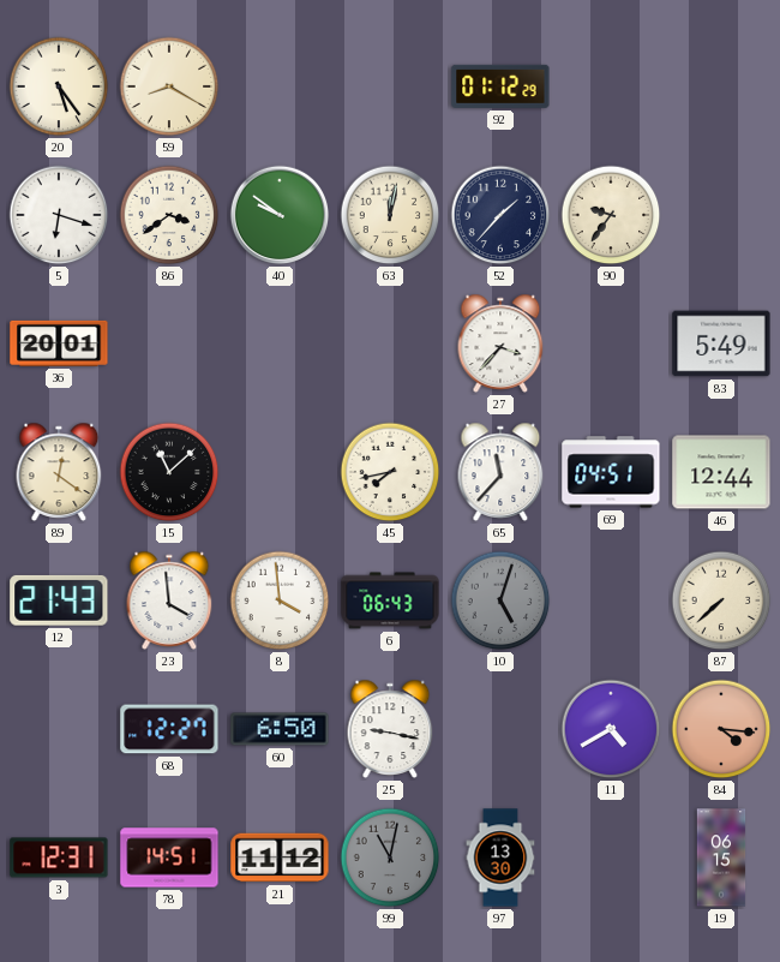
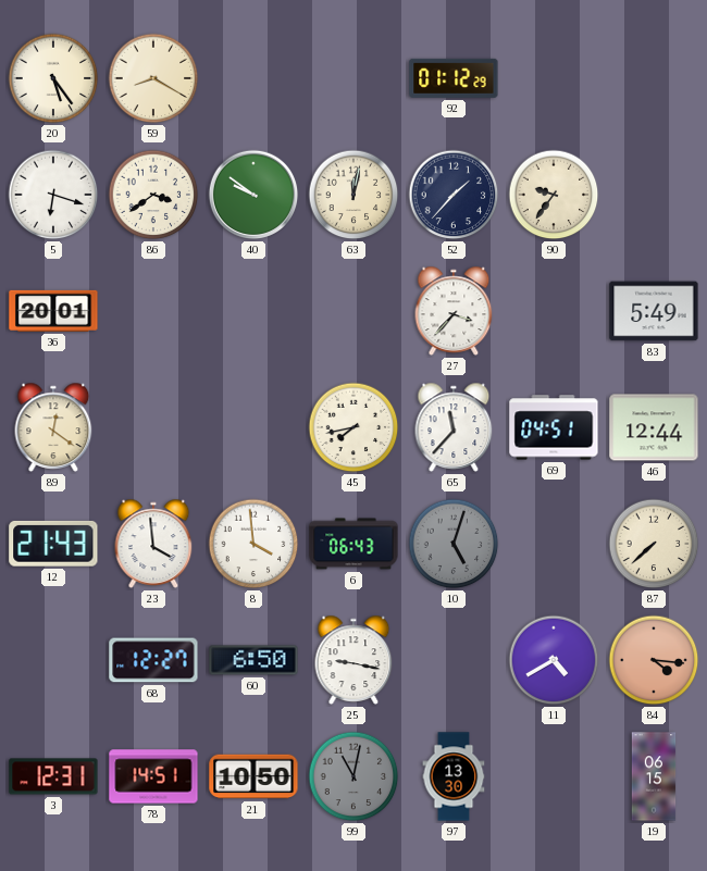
15: 11:08 -> none
21: 11:12 -> 10:50
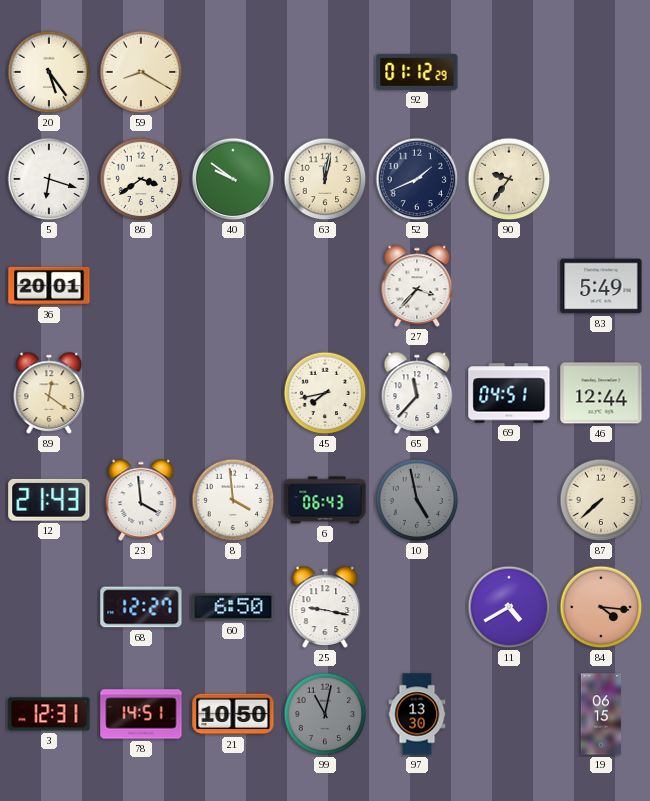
52: 1:37 -> 1:41
10: 5:03 -> 4:58
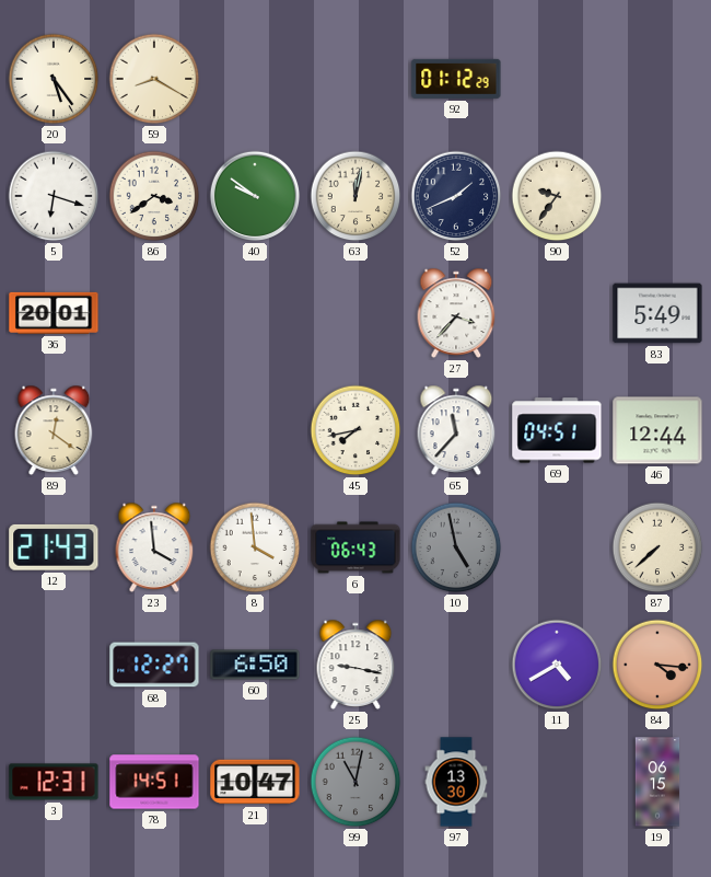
21: 10:50 -> 10:47
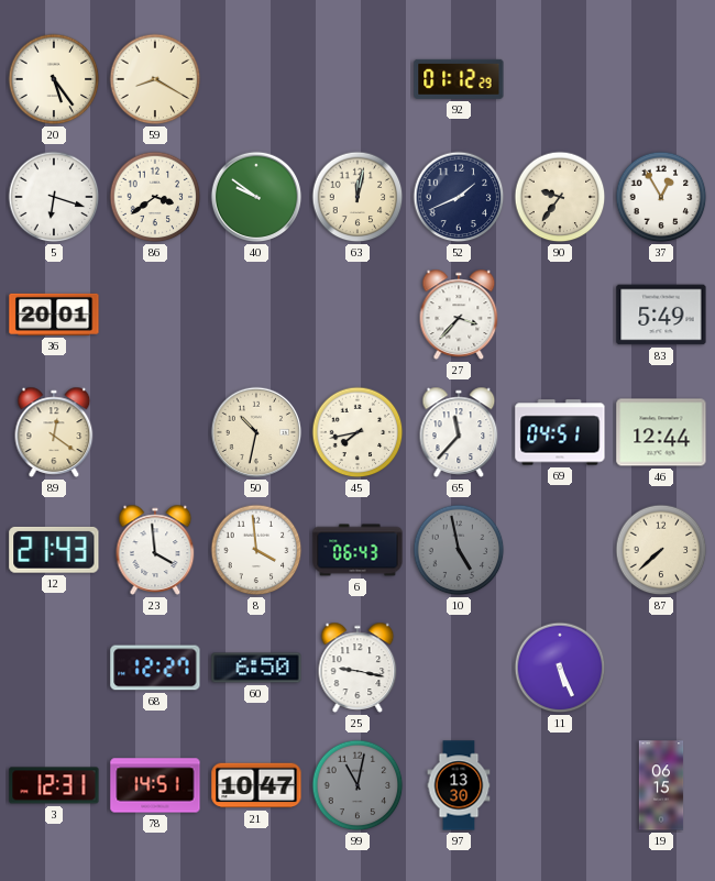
37: none -> 12:55
50: none -> 10:32
11: 4:40 -> 5:26
84: 4:16 -> none
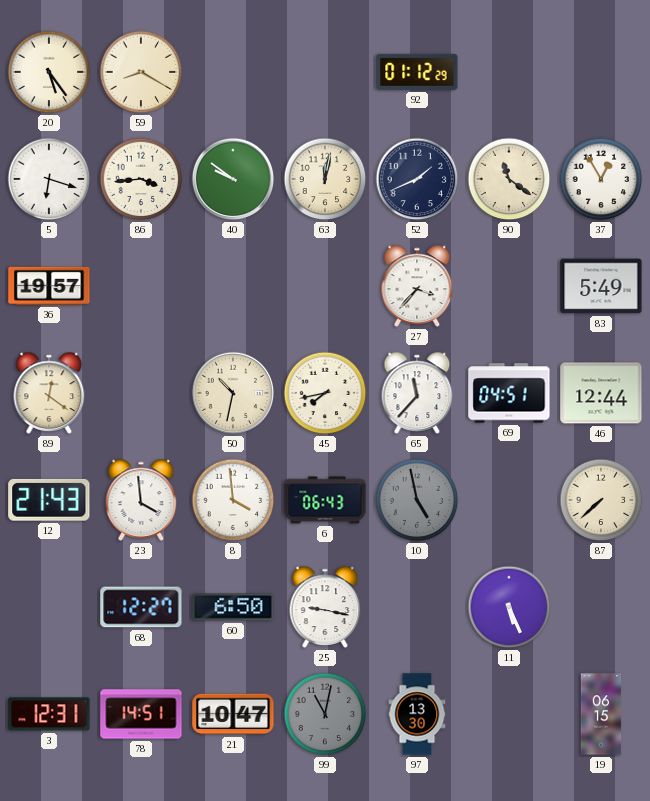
86: 3:39 -> 3:44
90: 9:36 -> 11:21
36: 20:01 -> 19:57
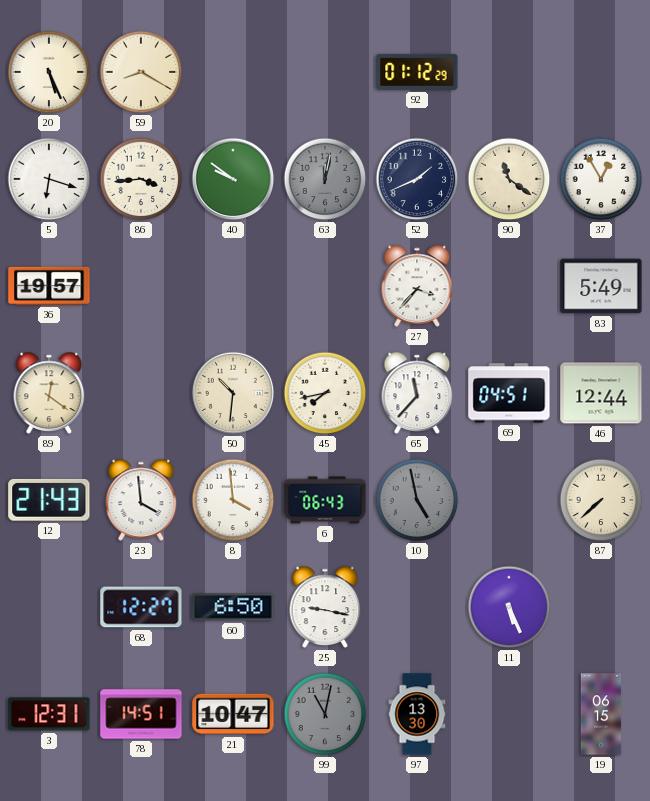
20: 5:24 -> 5:26
63 dial: cream -> grey
50: 10:32 -> 10:31
